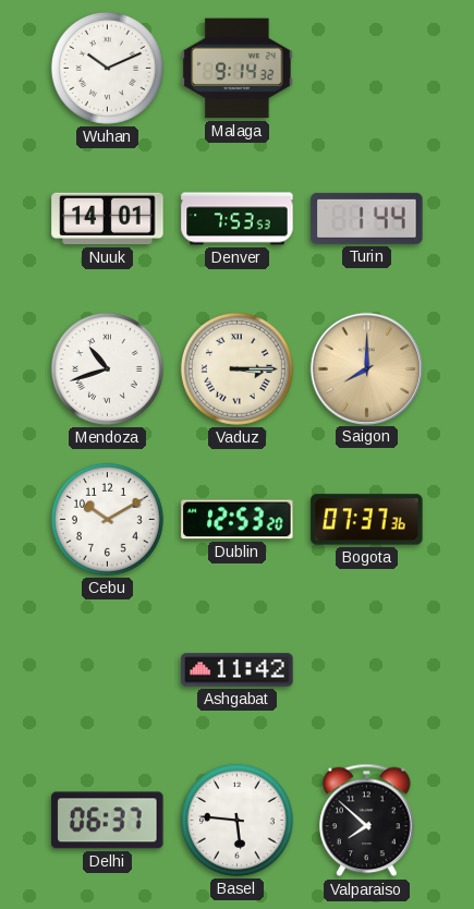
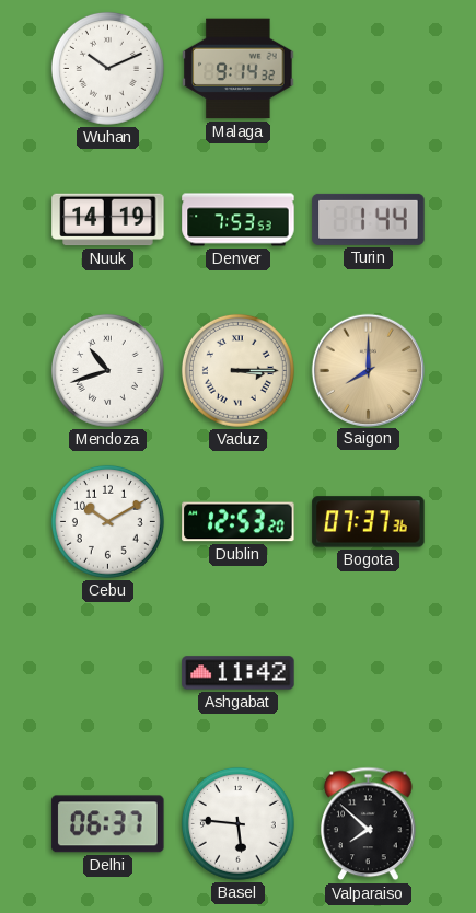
Nuuk: 14:01 -> 14:19
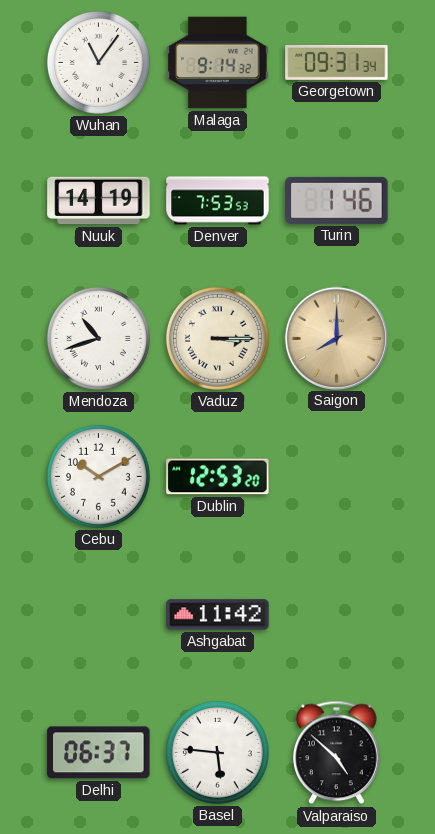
Wuhan: 10:11 -> 11:06
Georgetown: none -> 09:31
Turin: 1:44 -> 1:46
Bogota: 07:37 -> none
Valparaiso: 7:52 -> 4:52
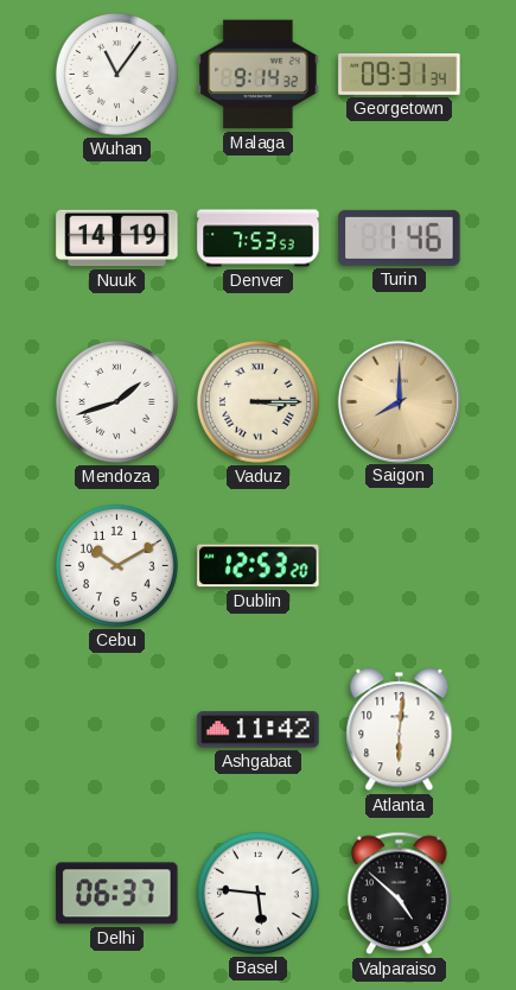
Mendoza: 10:42 -> 1:42
Atlanta: none -> 6:01
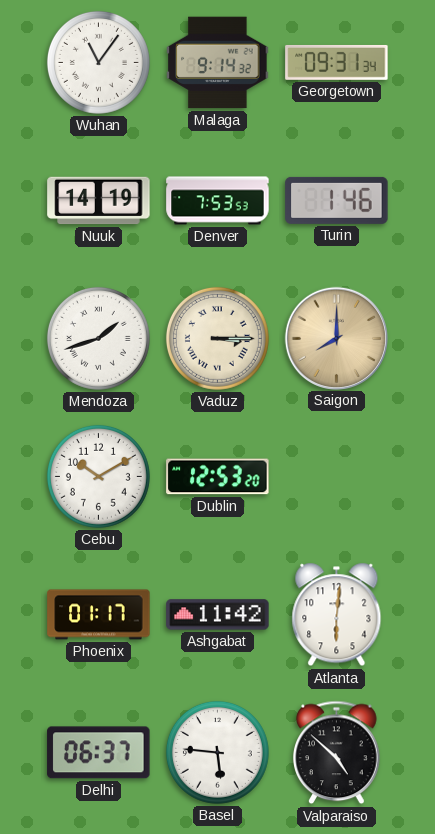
Phoenix: none -> 01:17
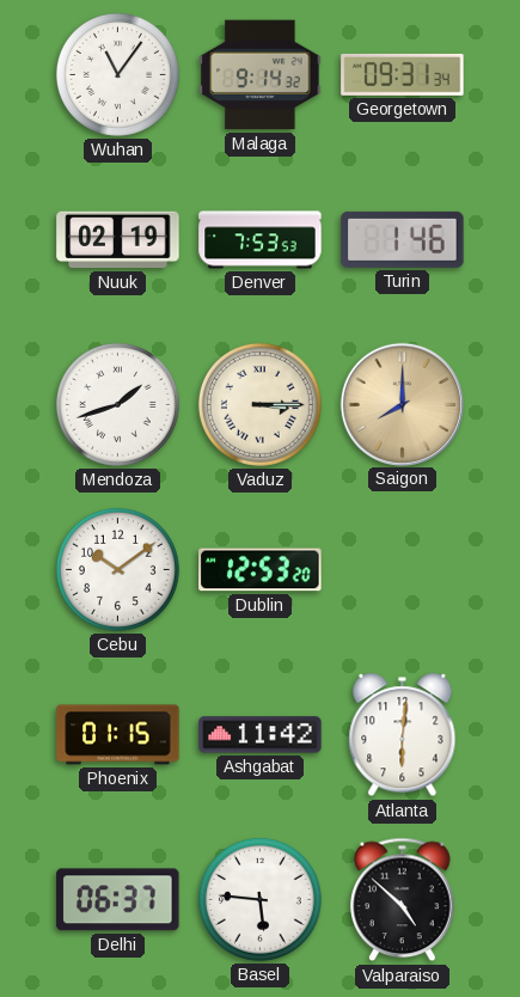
Nuuk: 14:19 -> 02:19
Cebu: 10:10 -> 10:09
Phoenix: 01:17 -> 01:15
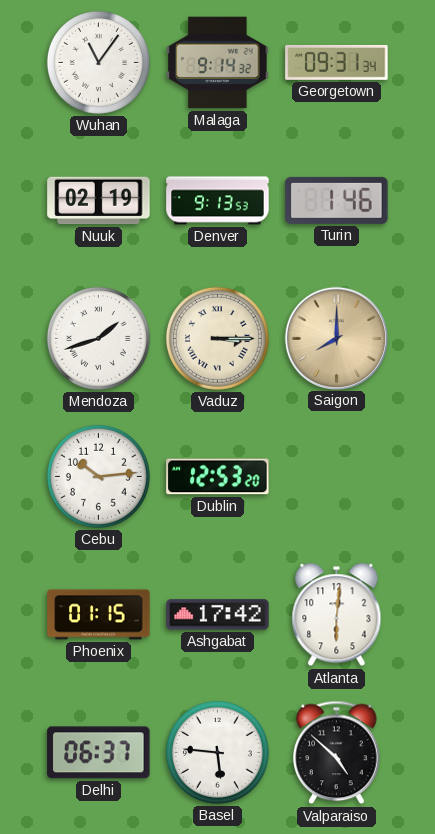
Denver: 7:53 -> 9:13
Cebu: 10:09 -> 10:14
Ashgabat: 11:42 -> 17:42
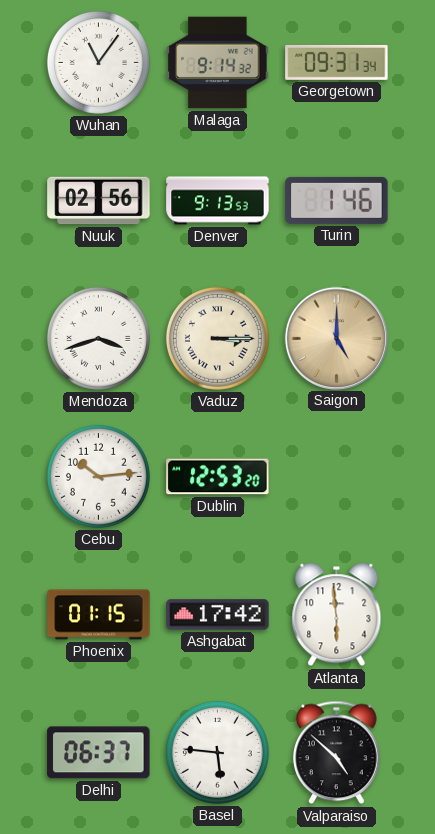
Nuuk: 02:19 -> 02:56
Mendoza: 1:42 -> 3:42
Saigon: 8:00 -> 5:00
Atlanta: 6:01 -> 5:59
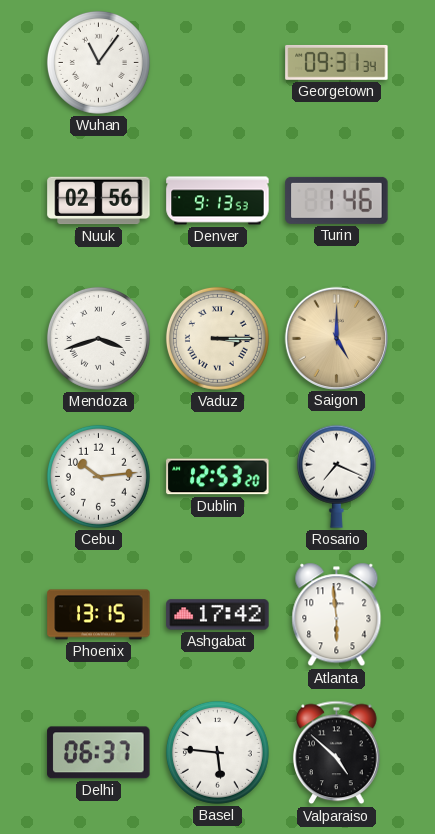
Malaga: 9:14 -> none
Rosario: none -> 7:19
Phoenix: 01:15 -> 13:15
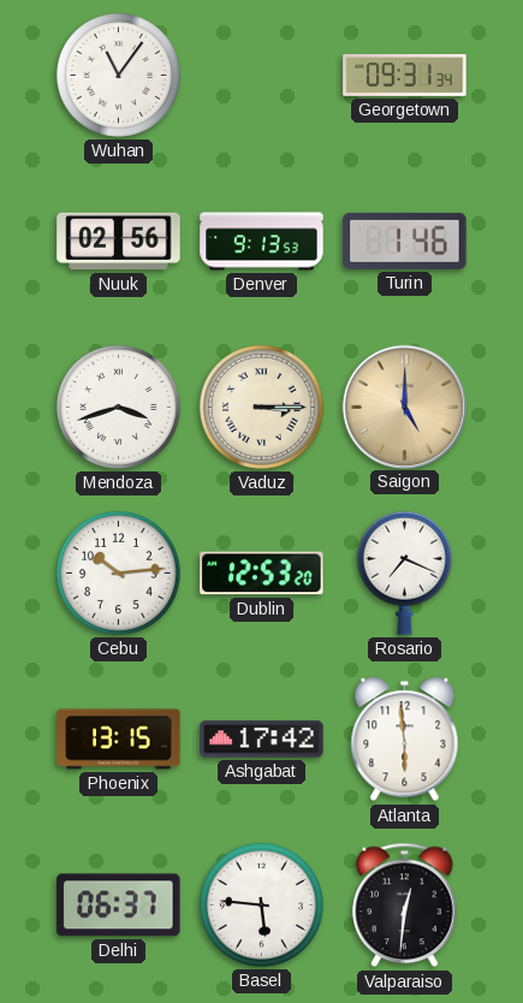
Valparaiso: 4:52 -> 12:31
